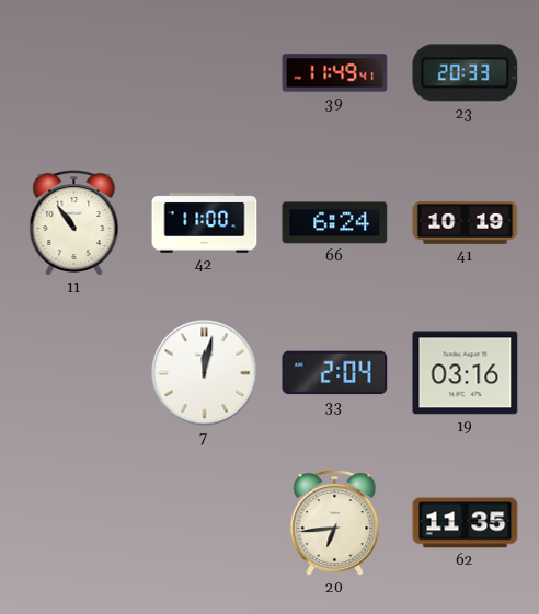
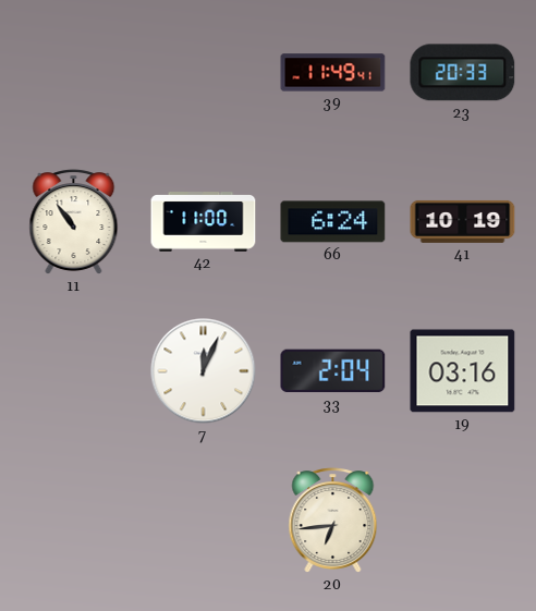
7: 12:02 -> 12:04
62: 11:35 -> none
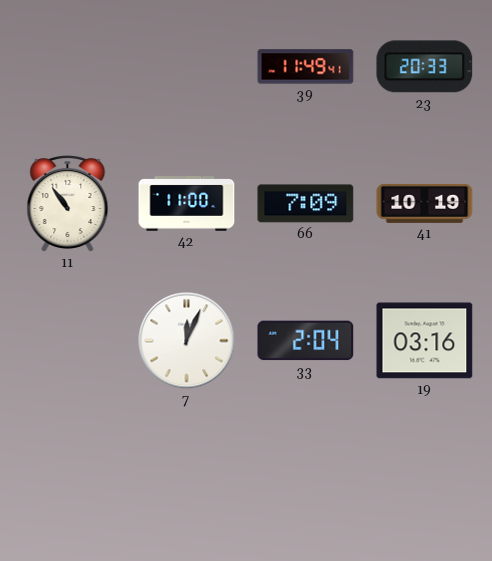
66: 6:24 -> 7:09
20: 6:44 -> none
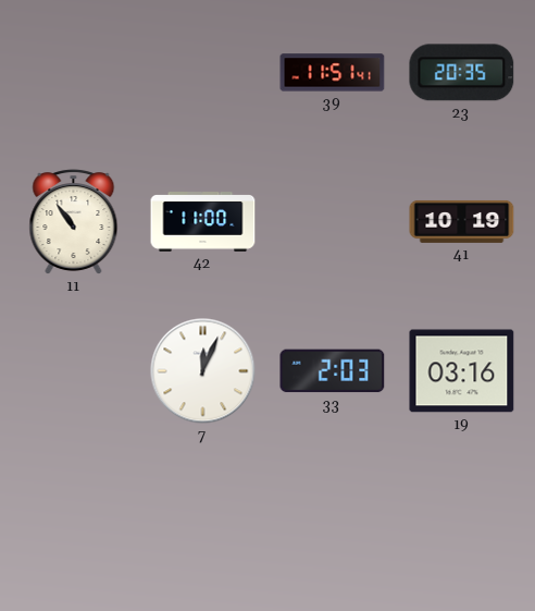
39: 11:49 -> 11:51
23: 20:33 -> 20:35
66: 7:09 -> none
33: 2:04 -> 2:03
